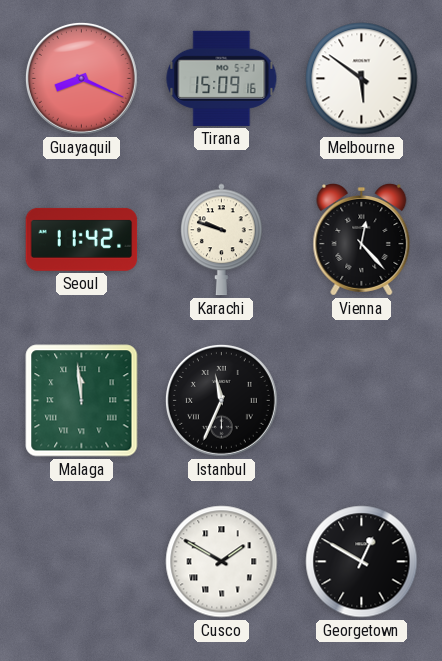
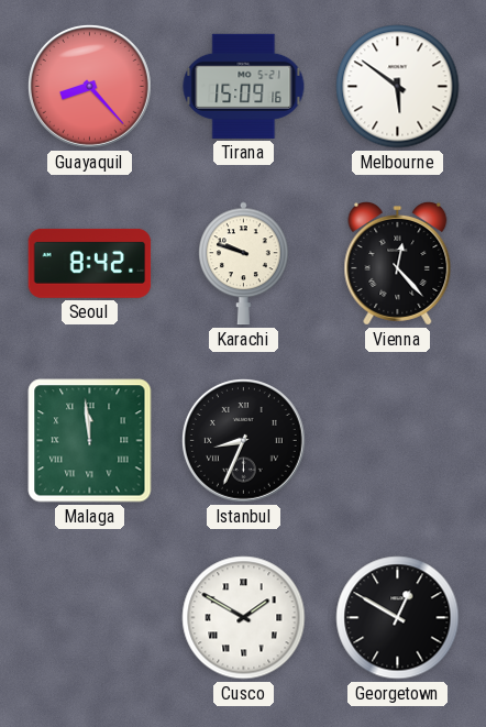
Guayaquil: 8:19 -> 8:23
Seoul: 11:42 -> 8:42
Istanbul: 11:34 -> 8:34
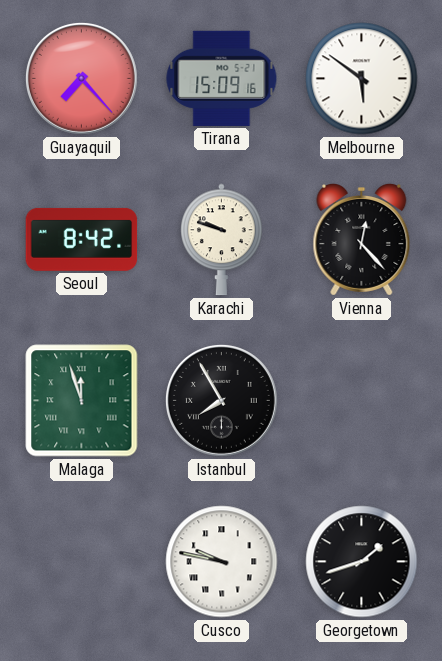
Guayaquil: 8:23 -> 7:23
Malaga: 11:59 -> 11:57
Istanbul: 8:34 -> 7:55
Cusco: 1:50 -> 9:47
Georgetown: 12:50 -> 1:42
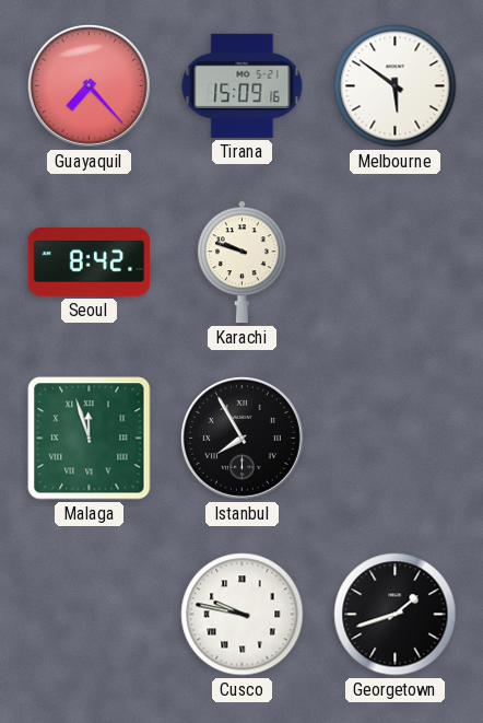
Vienna: 12:23 -> none
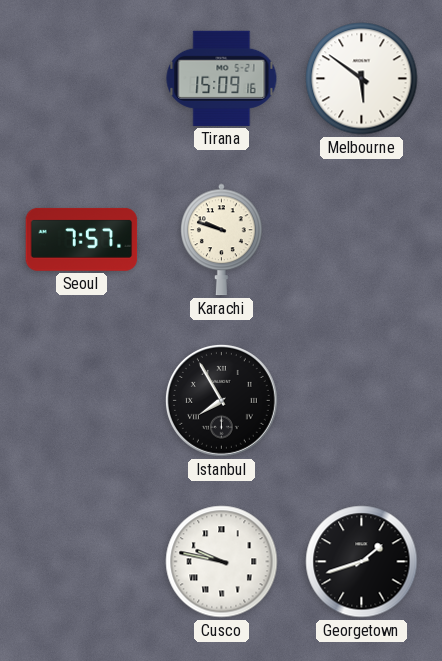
Guayaquil: 7:23 -> none
Seoul: 8:42 -> 7:57
Malaga: 11:57 -> none
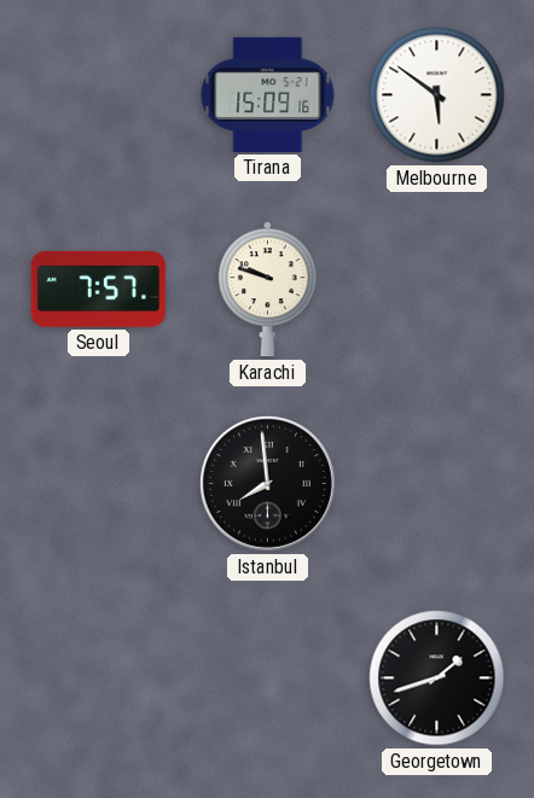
Istanbul: 7:55 -> 7:59
Cusco: 9:47 -> none
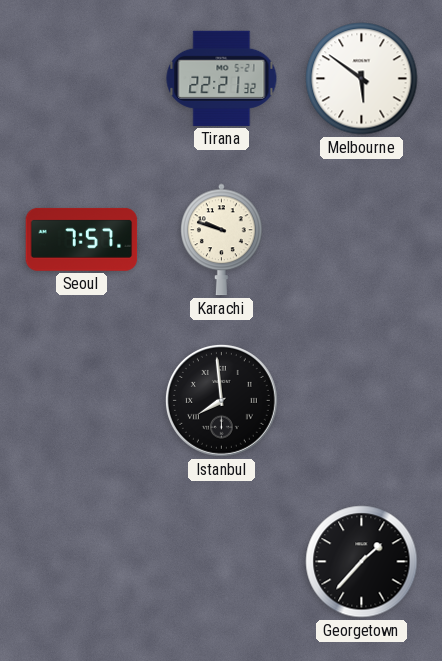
Tirana: 15:09 -> 22:21
Georgetown: 1:42 -> 1:37
